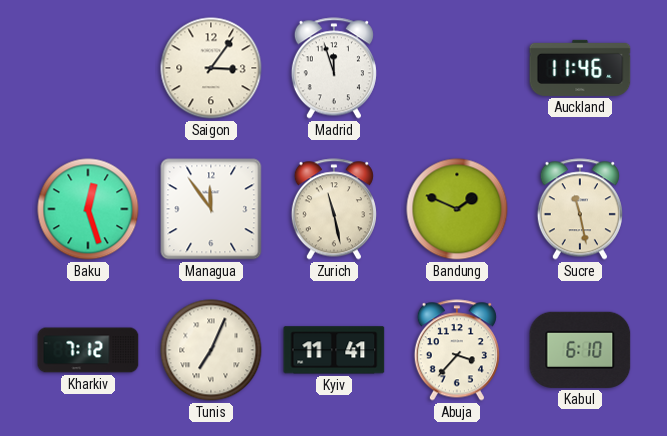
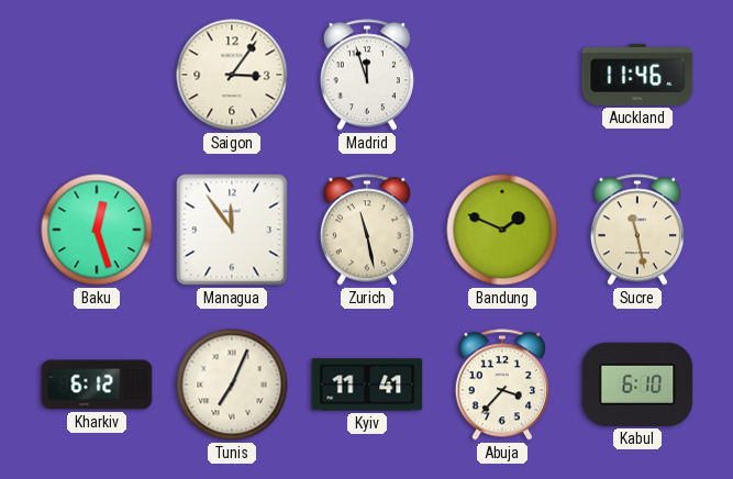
Kharkiv: 7:12 -> 6:12
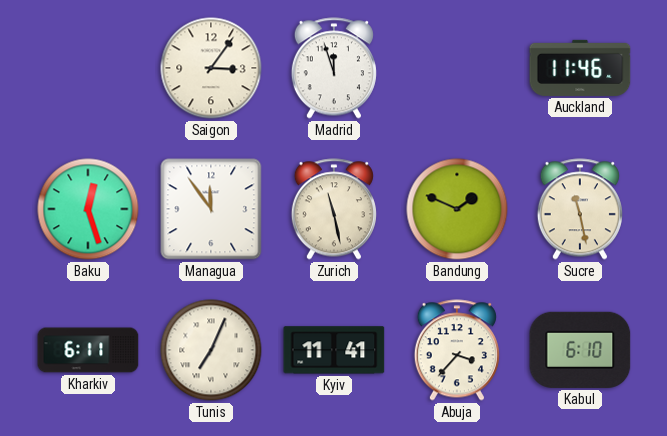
Kharkiv: 6:12 -> 6:11
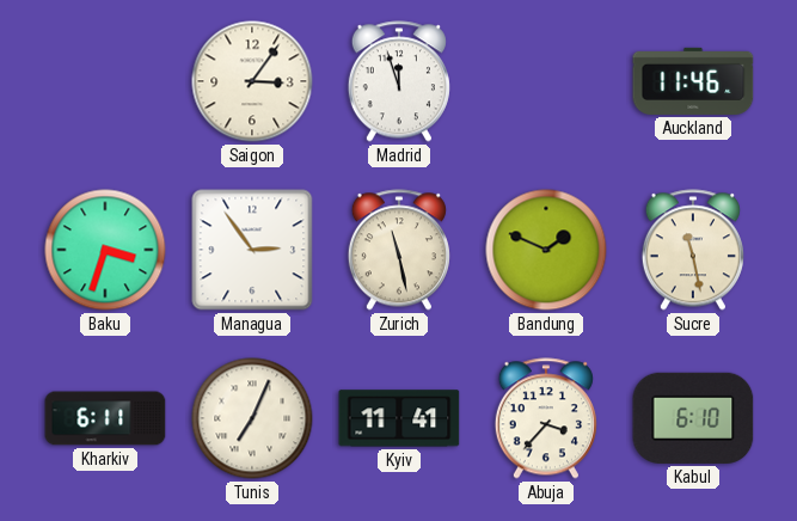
Baku: 12:27 -> 3:33
Managua: 11:54 -> 2:54
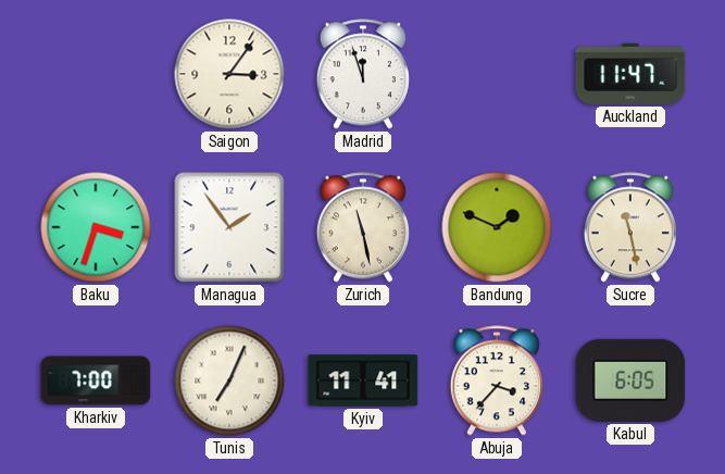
Auckland: 11:46 -> 11:47
Managua: 2:54 -> 1:54
Kharkiv: 6:11 -> 7:00
Kabul: 6:10 -> 6:05
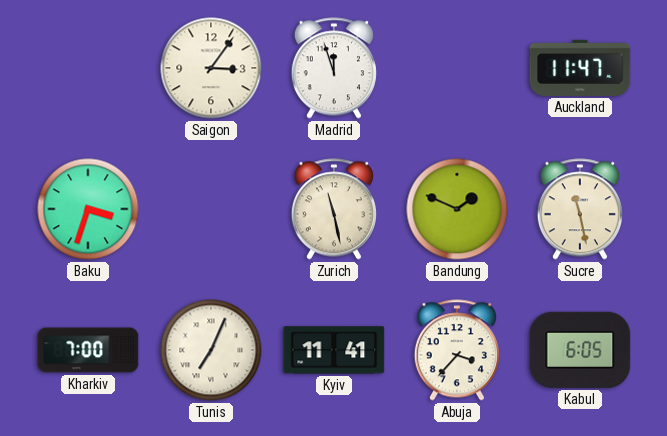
Managua: 1:54 -> none
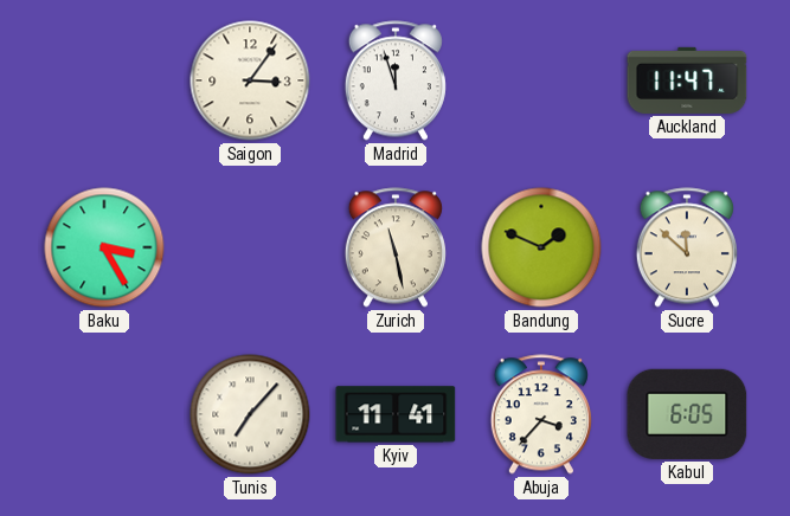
Baku: 3:33 -> 3:25
Sucre: 11:28 -> 11:52
Kharkiv: 7:00 -> none
Tunis: 7:04 -> 7:07
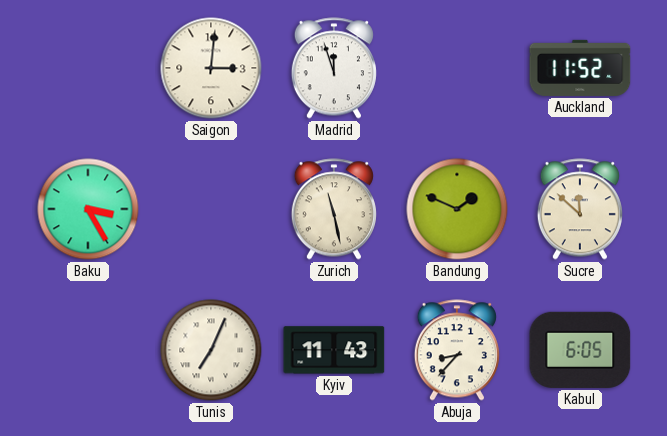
Saigon: 3:06 -> 3:01
Auckland: 11:47 -> 11:52
Tunis: 7:07 -> 7:04
Kyiv: 11:41 -> 11:43
Abuja: 3:37 -> 8:37
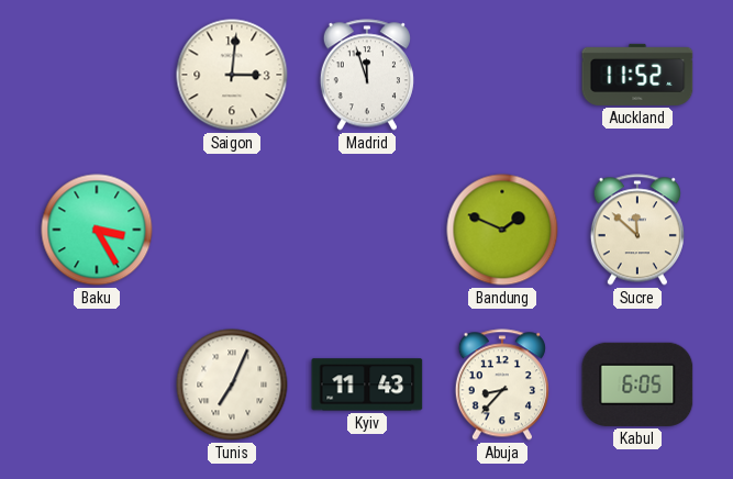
Zurich: 11:28 -> none
